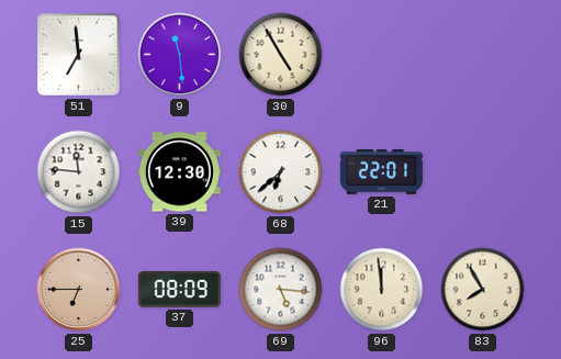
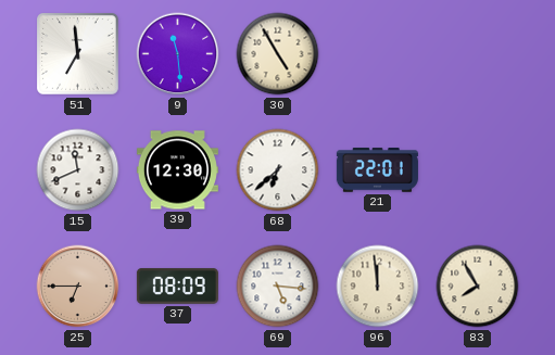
15: 11:46 -> 11:41
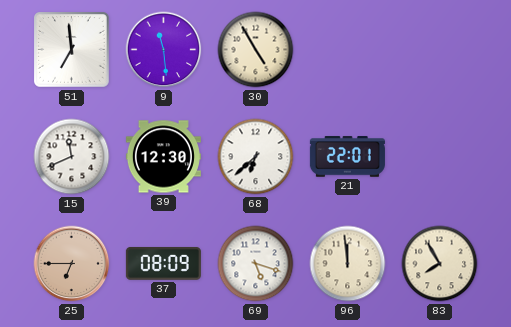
69: 5:16 -> 5:18
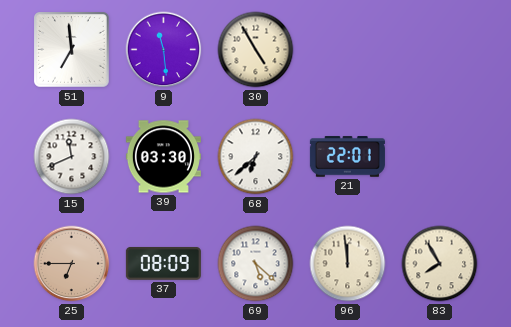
39: 12:30 -> 03:30
69: 5:18 -> 5:22
